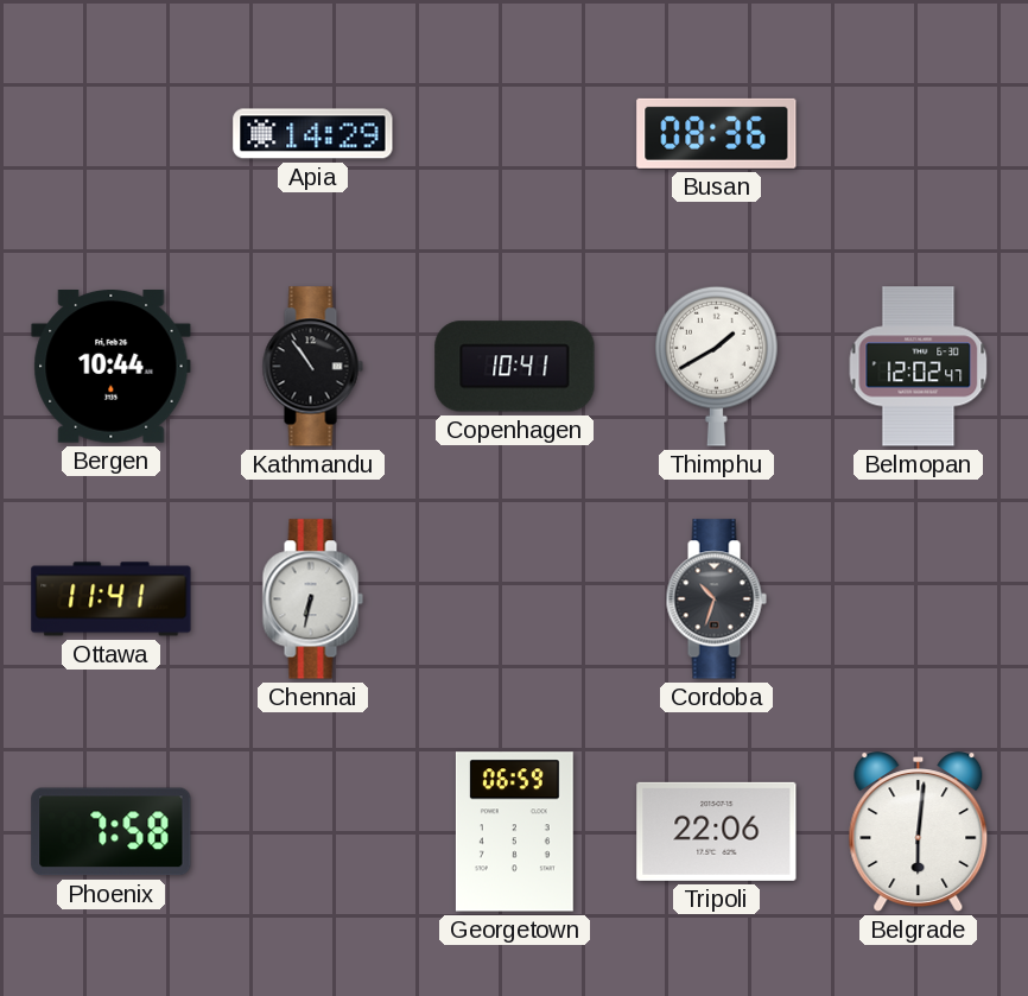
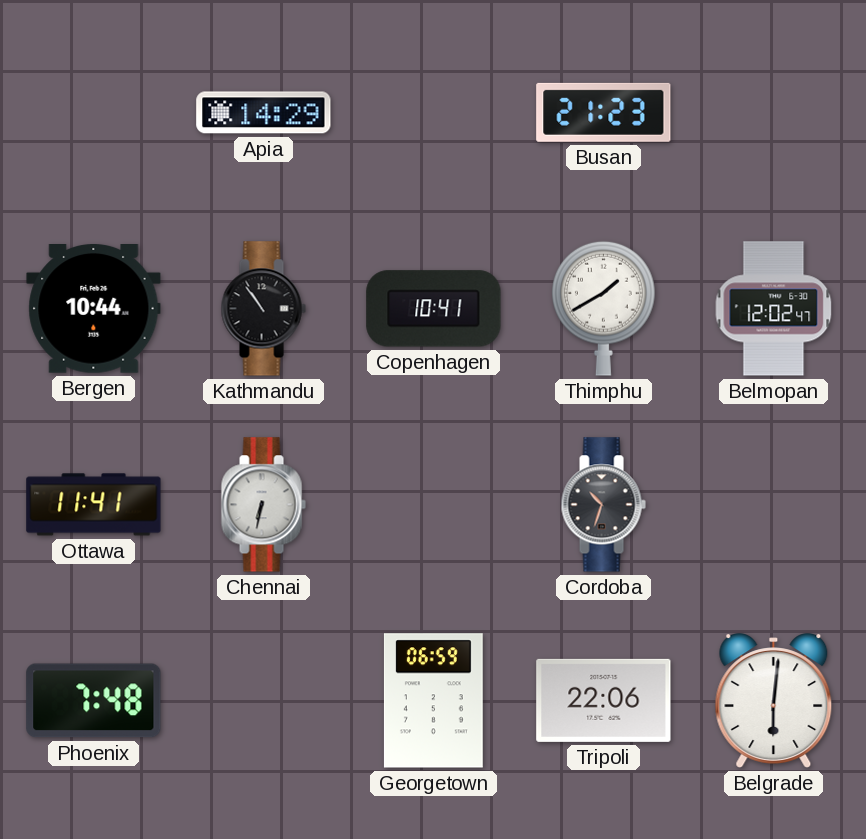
Busan: 08:36 -> 21:23
Phoenix: 7:58 -> 7:48
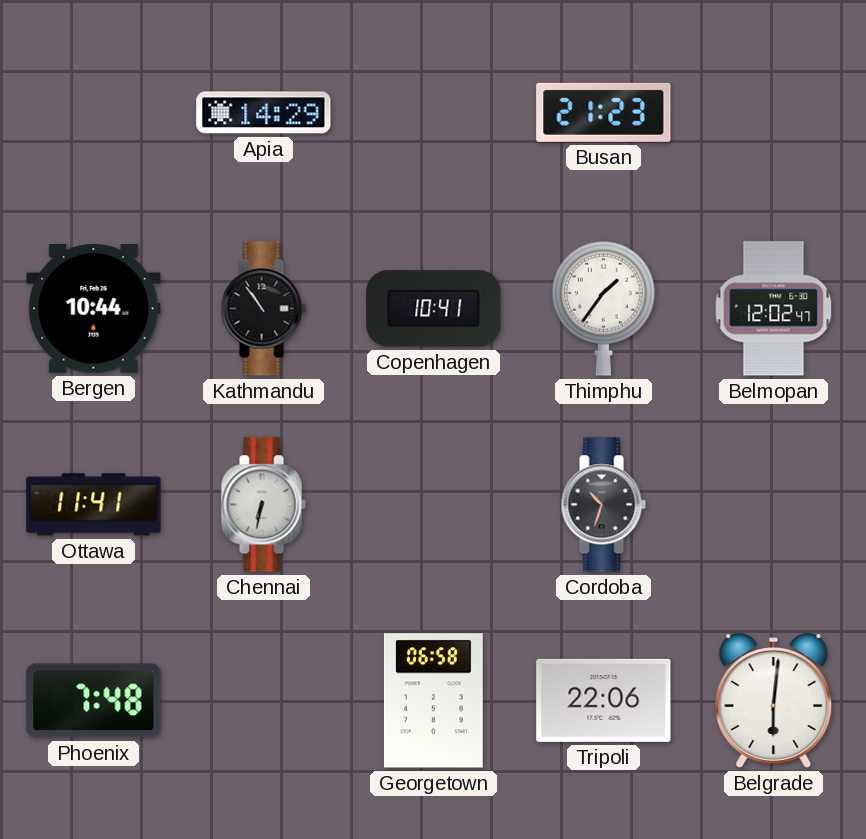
Thimphu: 1:40 -> 1:36
Georgetown: 06:59 -> 06:58
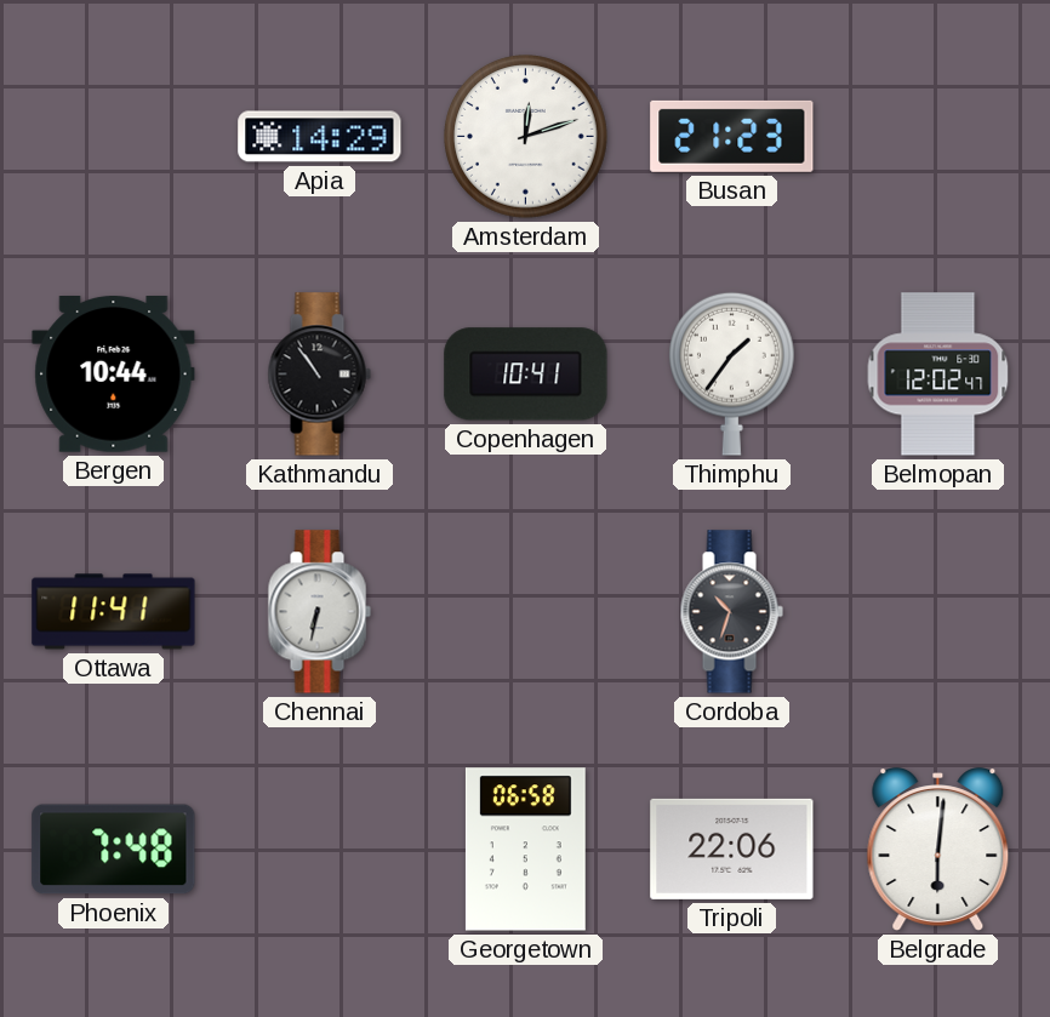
Amsterdam: none -> 12:12
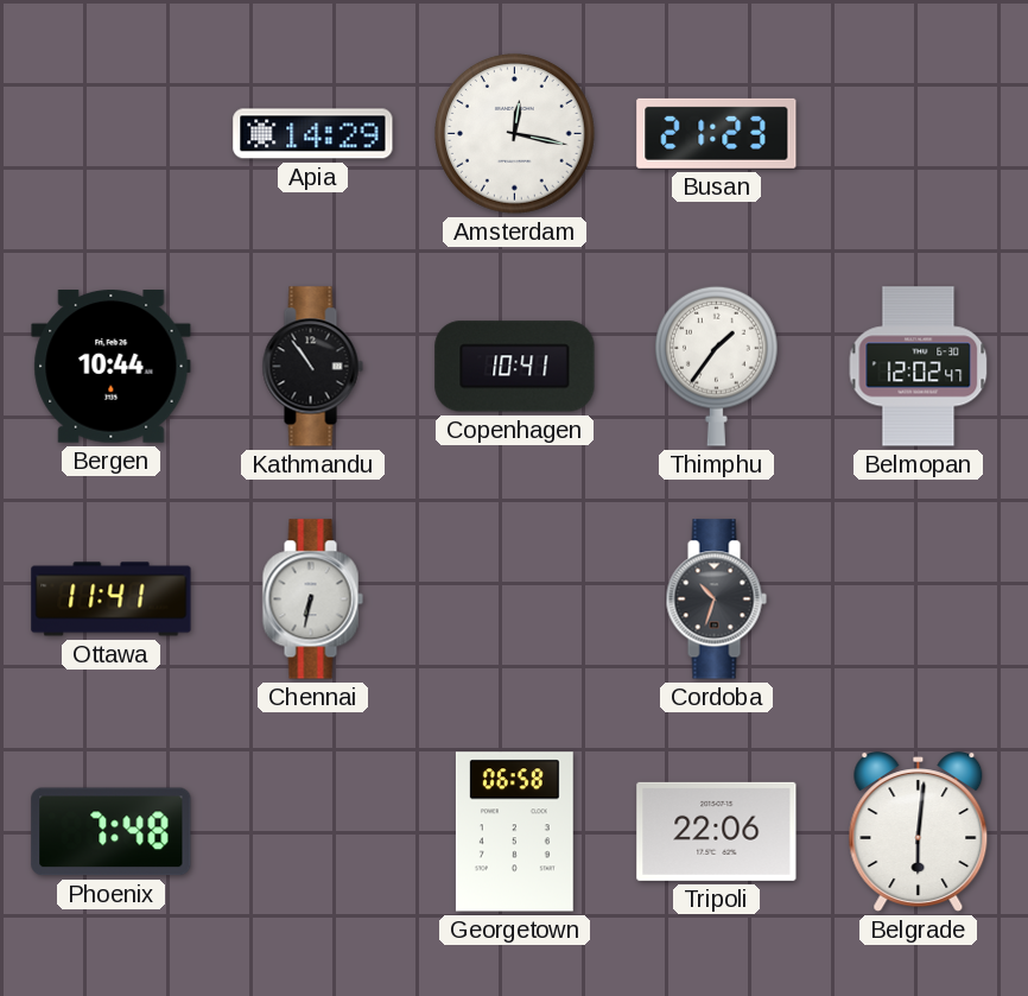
Amsterdam: 12:12 -> 12:17
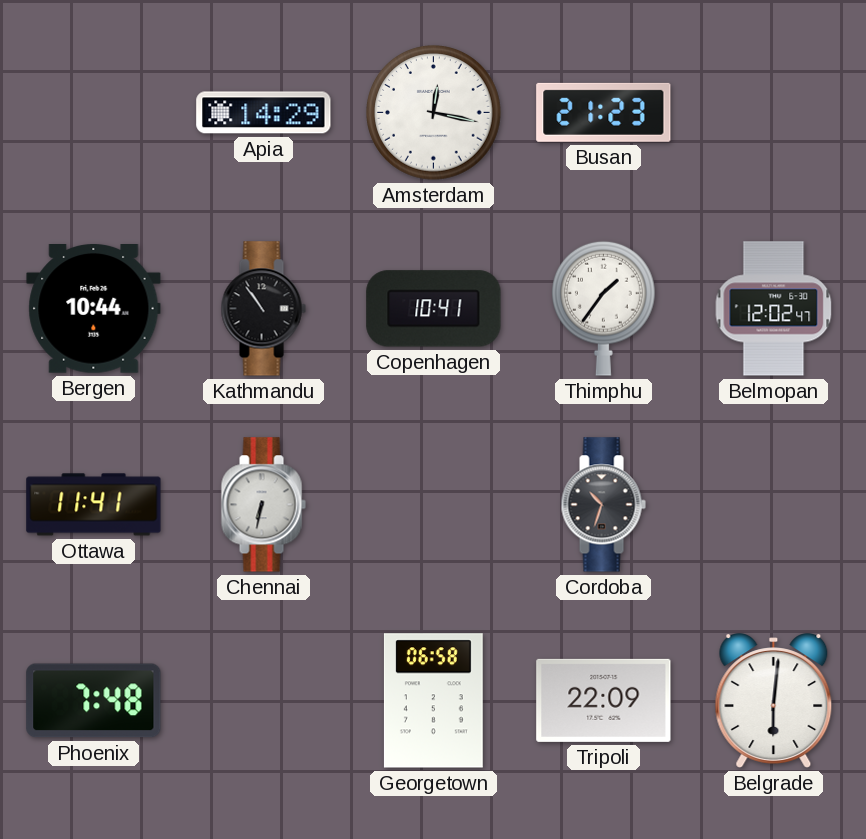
Tripoli: 22:06 -> 22:09
